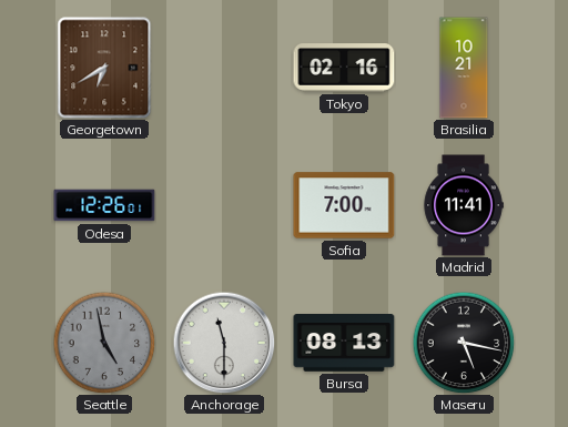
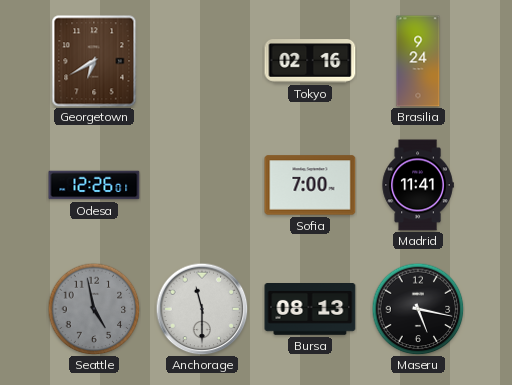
Brasilia: 10:21 -> 9:24
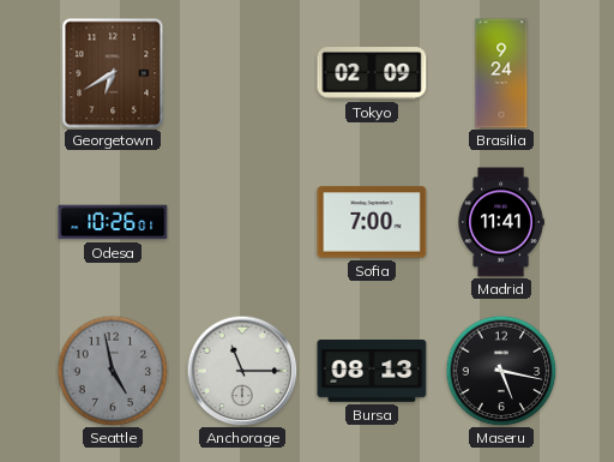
Tokyo: 02:16 -> 02:09
Odesa: 12:26 -> 10:26
Anchorage: 11:30 -> 11:15
